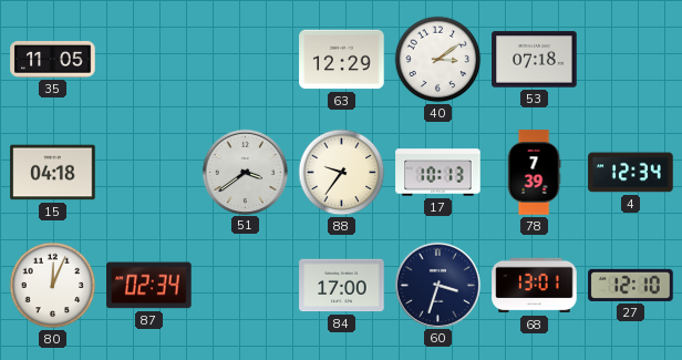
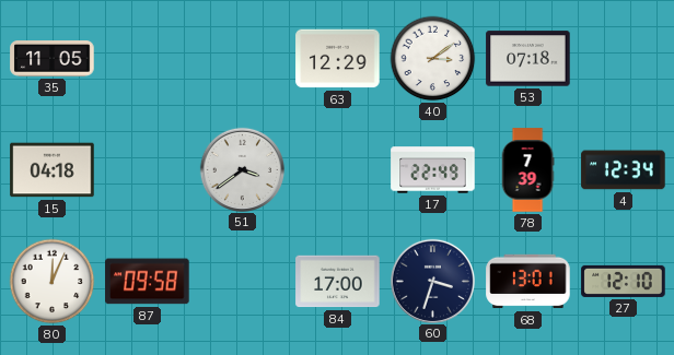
88: 9:36 -> none
17: 10:13 -> 22:49
87: 02:34 -> 09:58
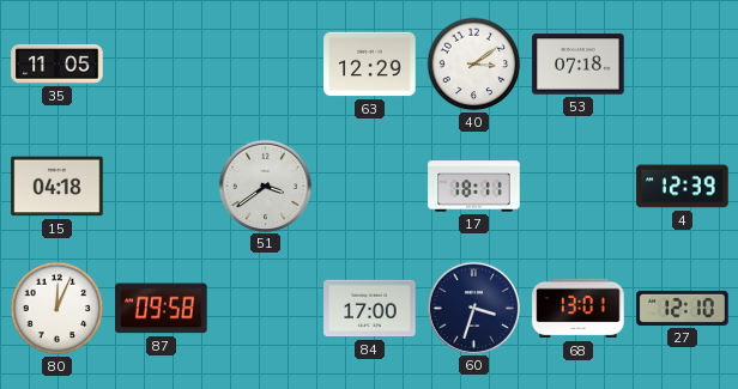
17: 22:49 -> 18:11
78: 7:39 -> none
4: 12:34 -> 12:39
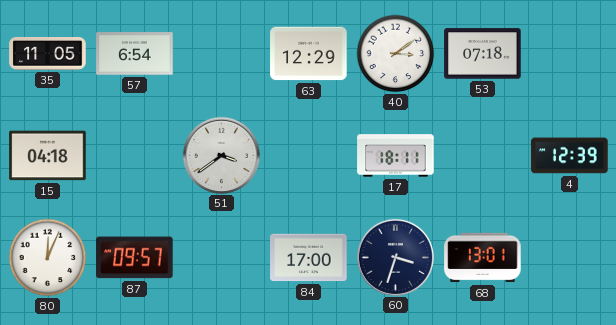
57: none -> 6:54
87: 09:58 -> 09:57
27: 12:10 -> none
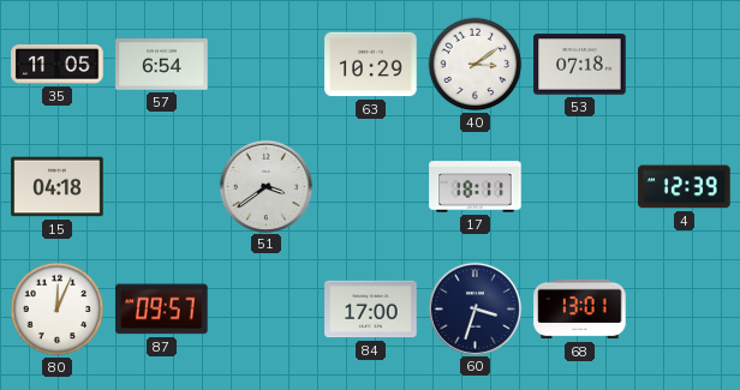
63: 12:29 -> 10:29
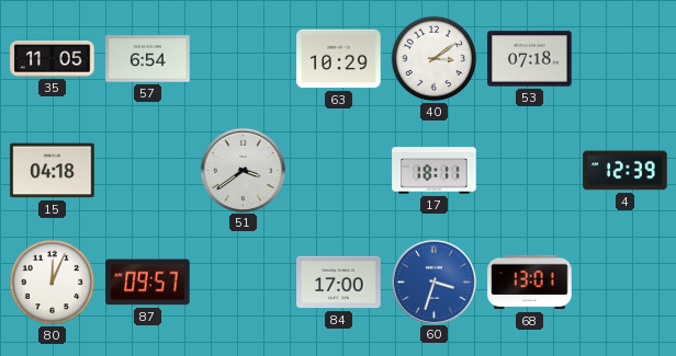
60 dial: navy -> blue
